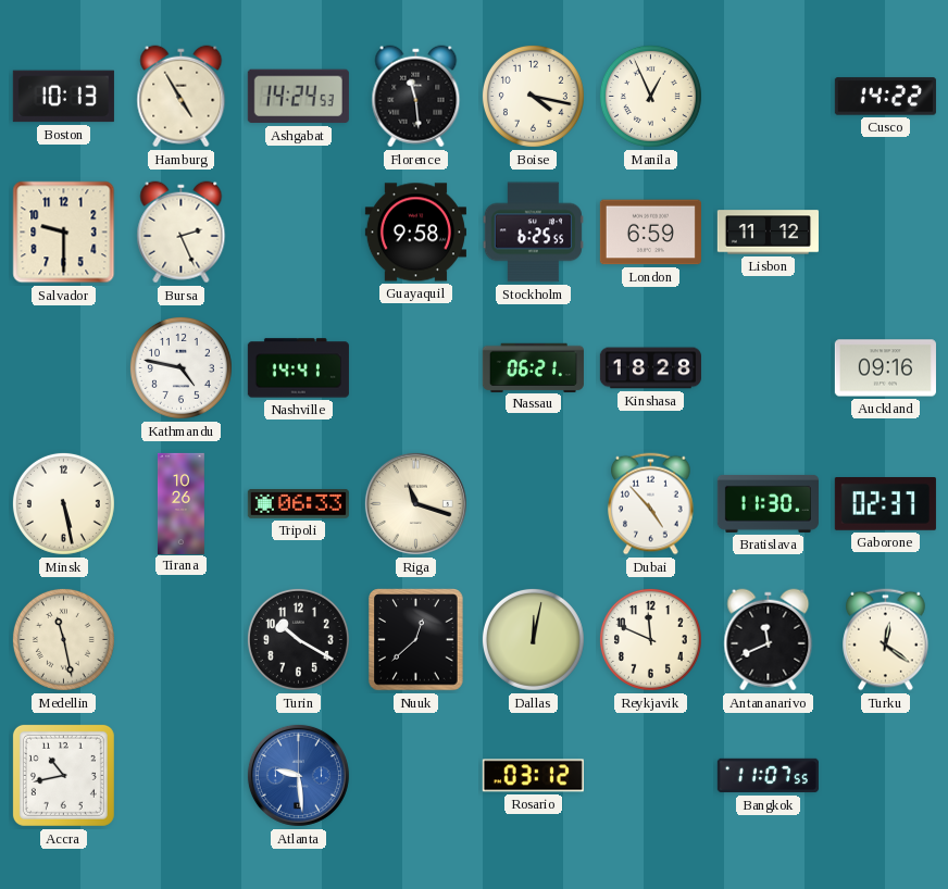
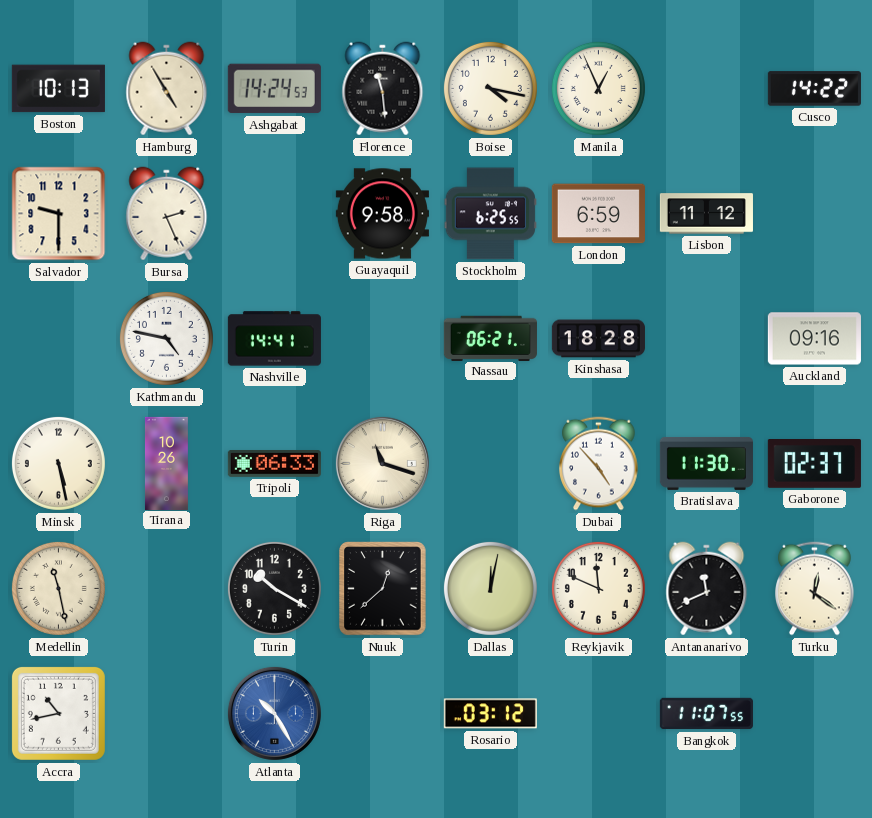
Atlanta: 9:29 -> 10:25
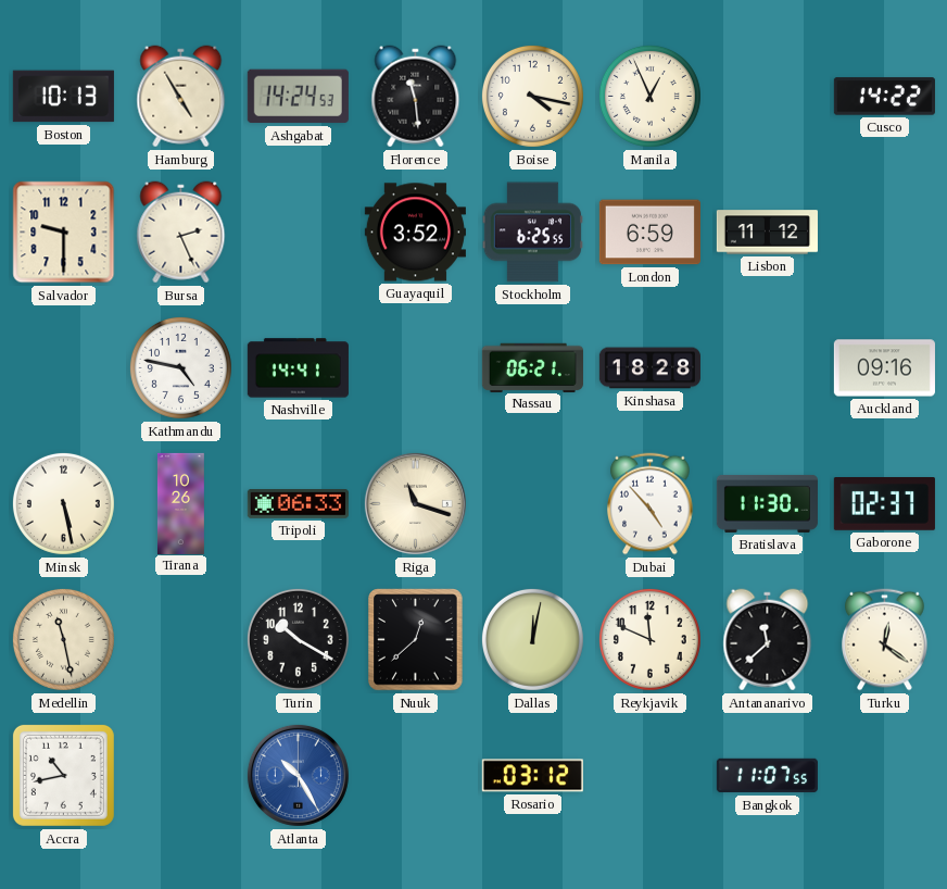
Guayaquil: 9:58 -> 3:52
Antananarivo: 11:41 -> 11:38
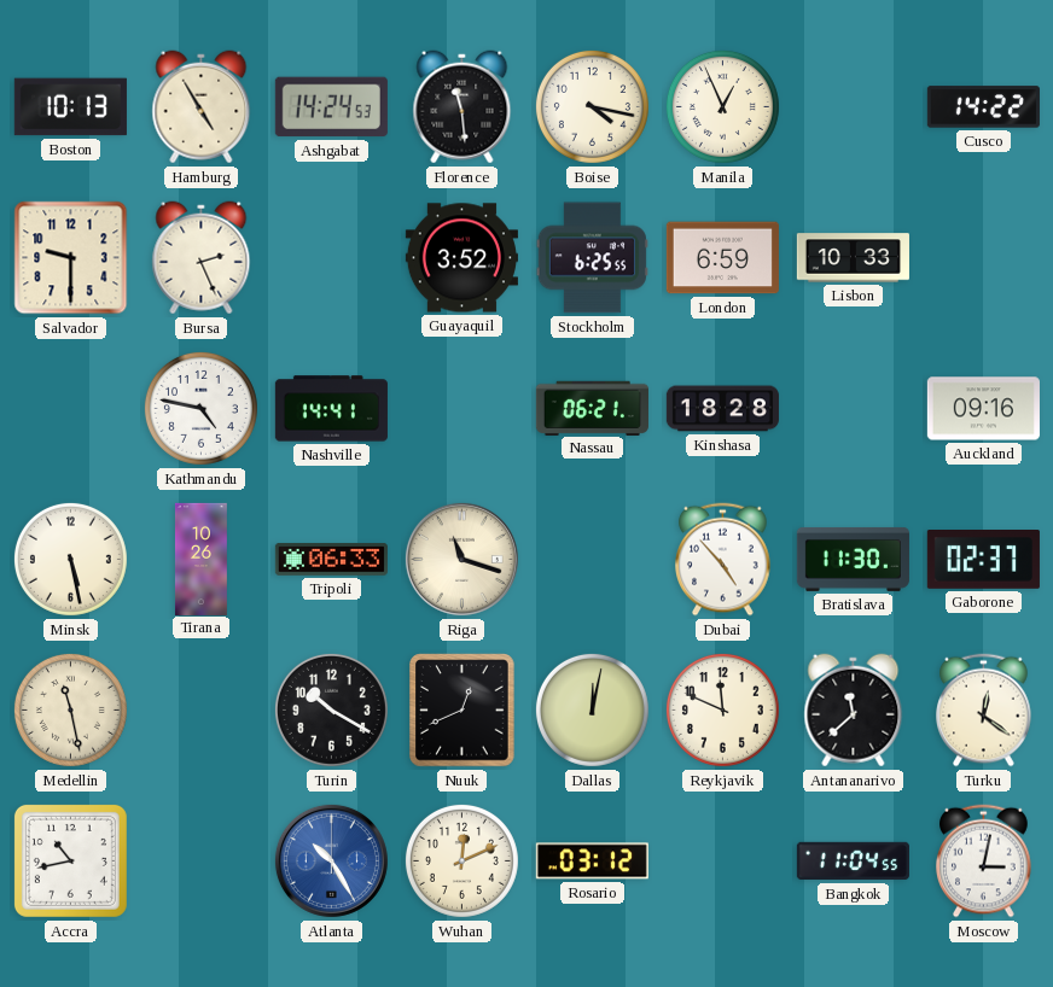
Lisbon: 11:12 -> 10:33
Nuuk: 12:38 -> 12:41
Wuhan: none -> 12:11
Bangkok: 11:07 -> 11:04
Moscow: none -> 3:02
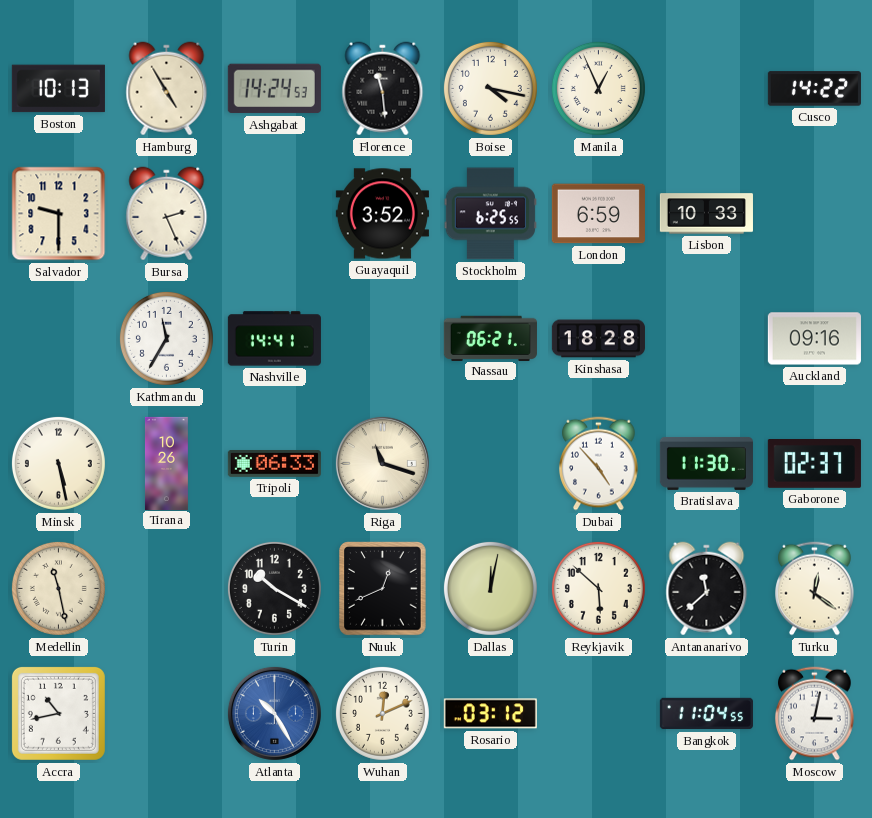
Kathmandu: 4:47 -> 11:35
Reykjavik: 11:49 -> 5:52
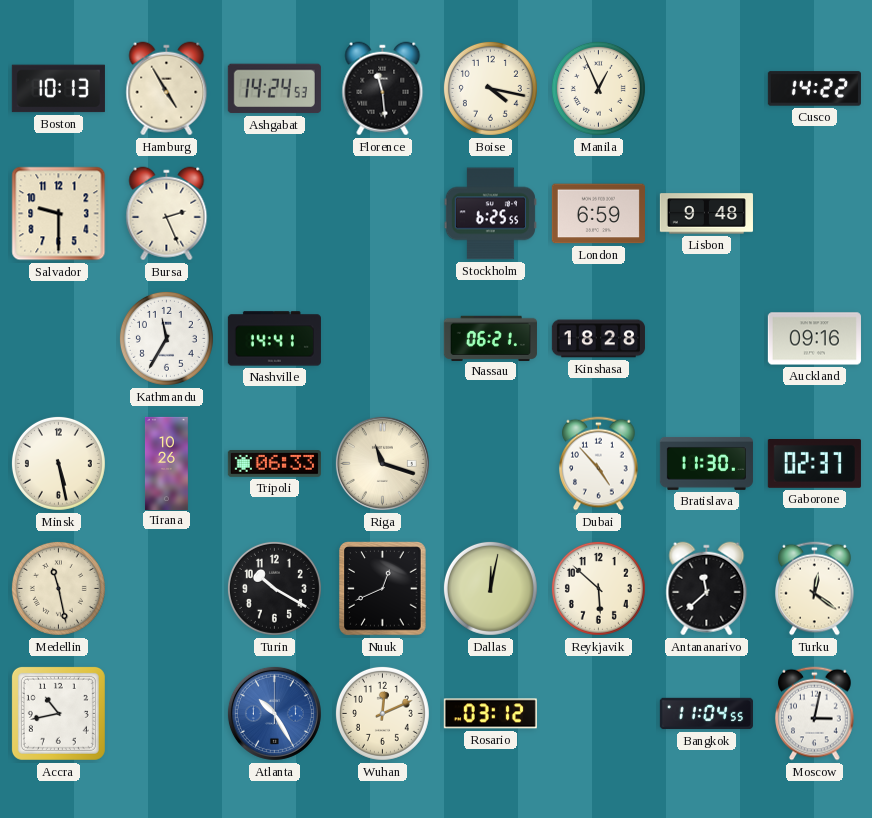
Guayaquil: 3:52 -> none
Lisbon: 10:33 -> 9:48
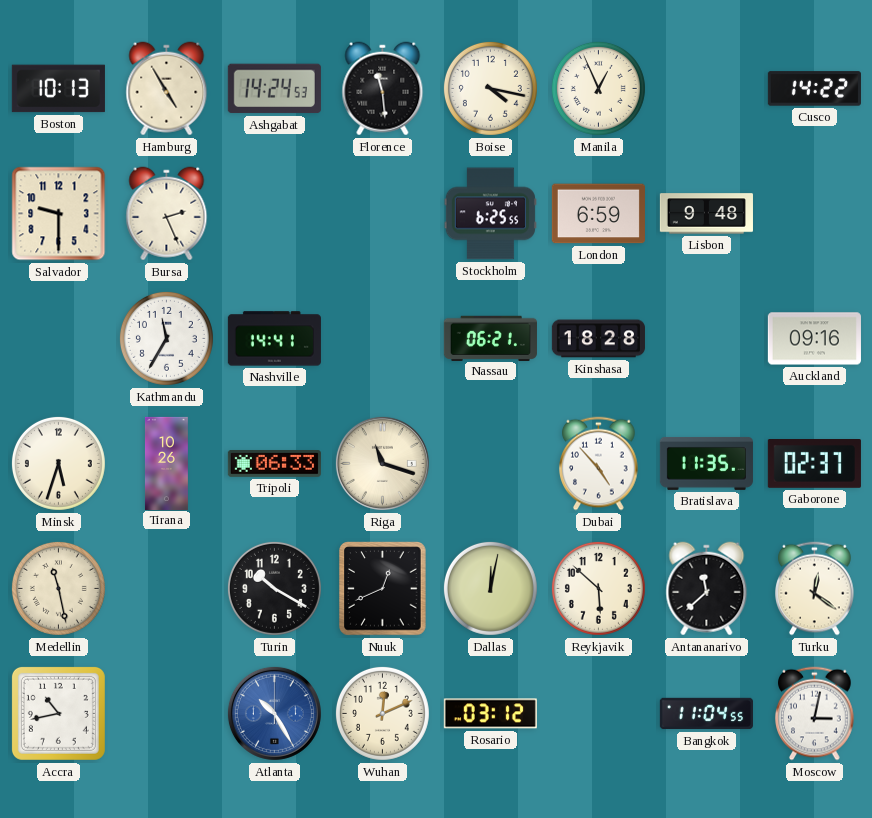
Minsk: 5:28 -> 5:33
Bratislava: 11:30 -> 11:35
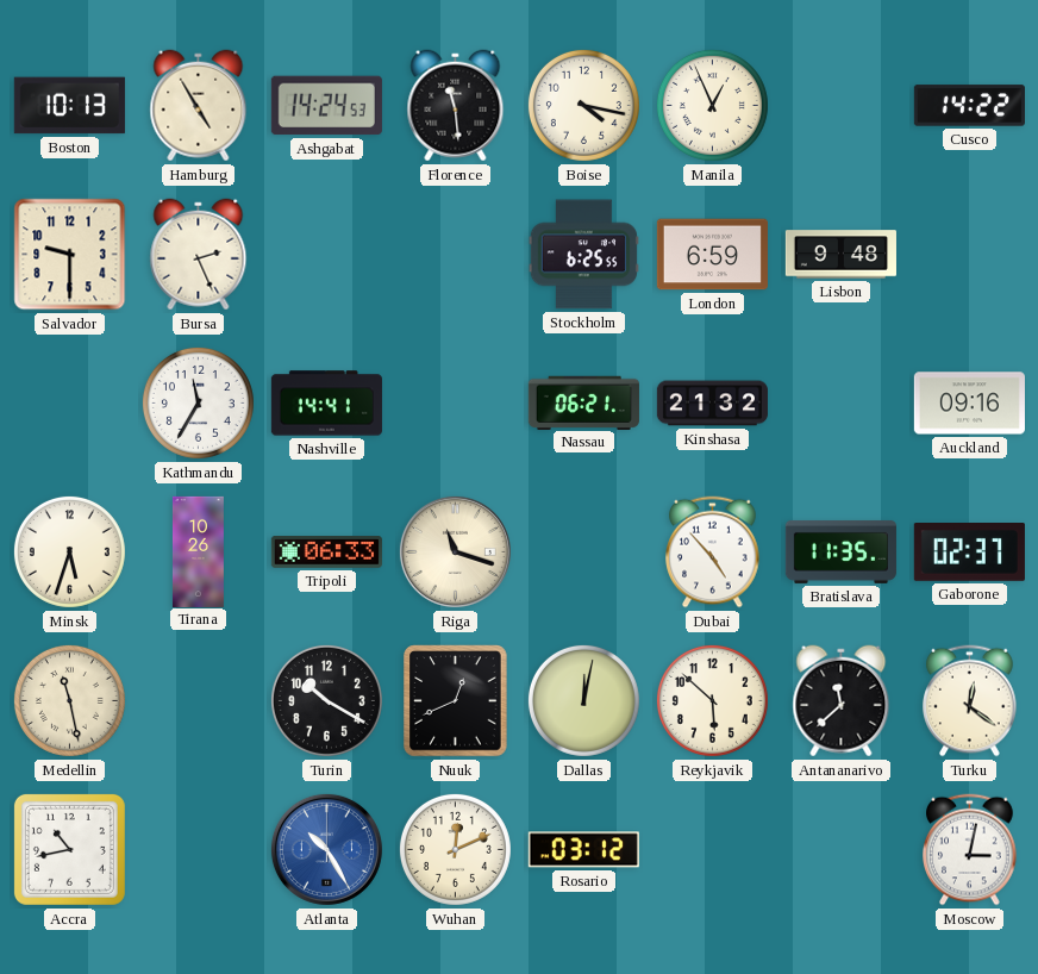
Kinshasa: 18:28 -> 21:32
Bangkok: 11:04 -> none
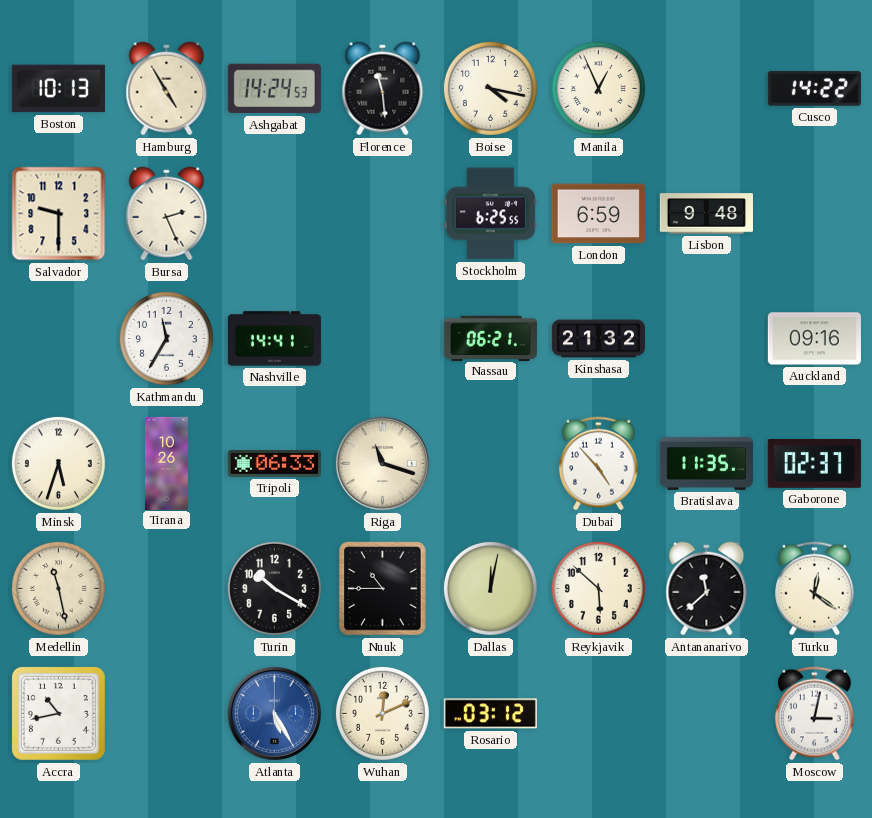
Nuuk: 12:41 -> 10:45
Atlanta: 10:25 -> 5:25
